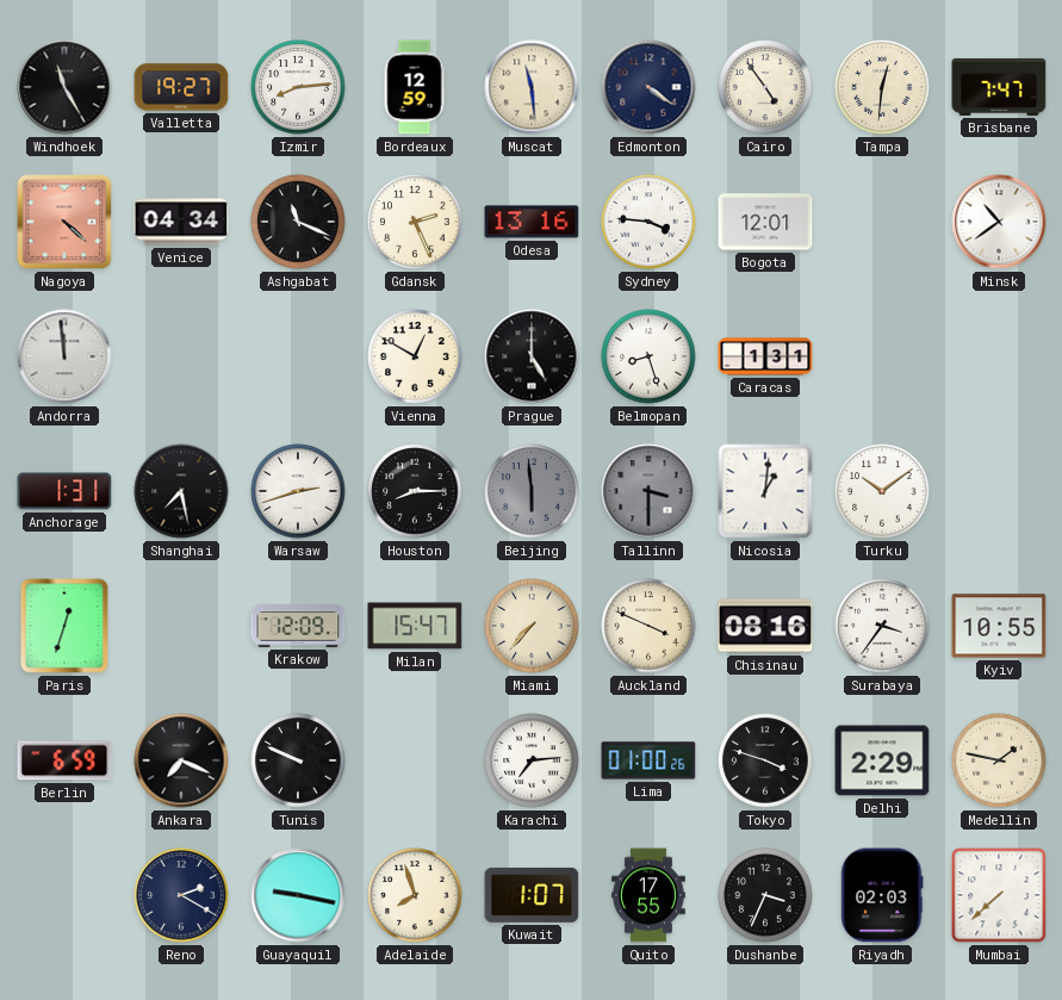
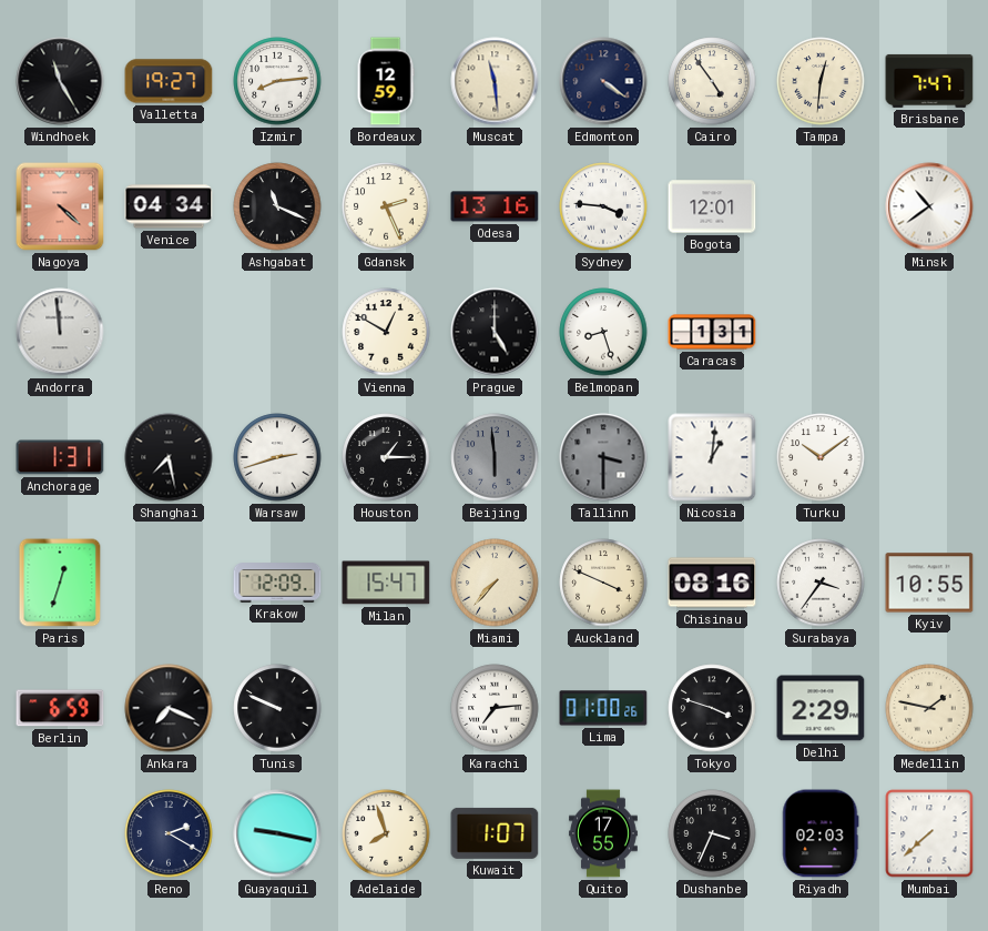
Houston: 8:15 -> 1:15
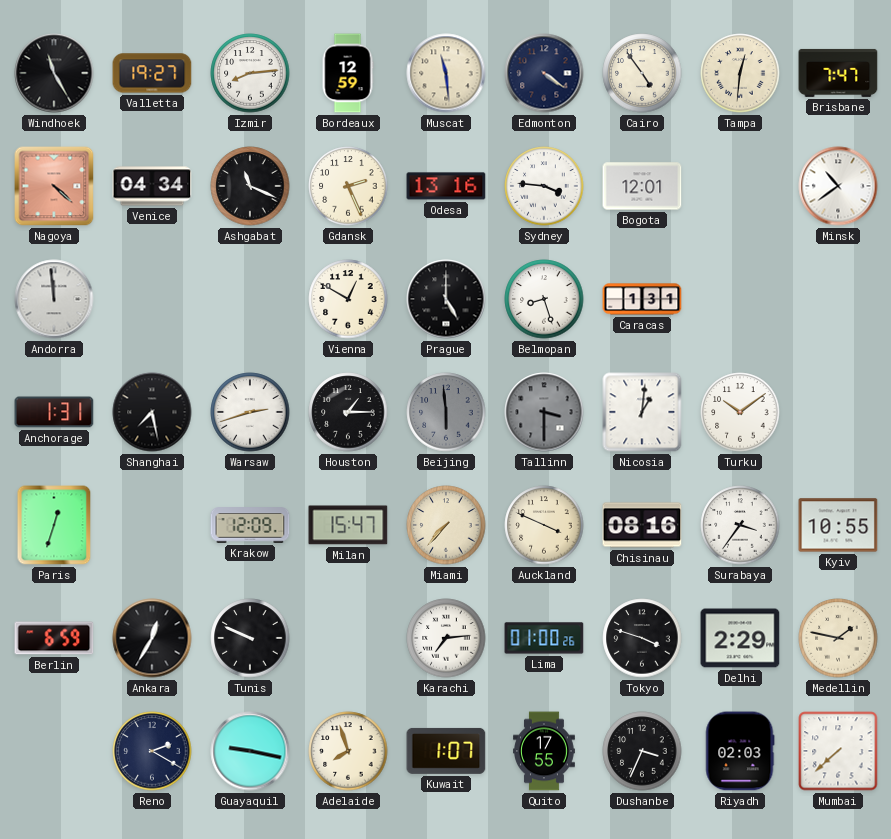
Ankara: 7:19 -> 12:35
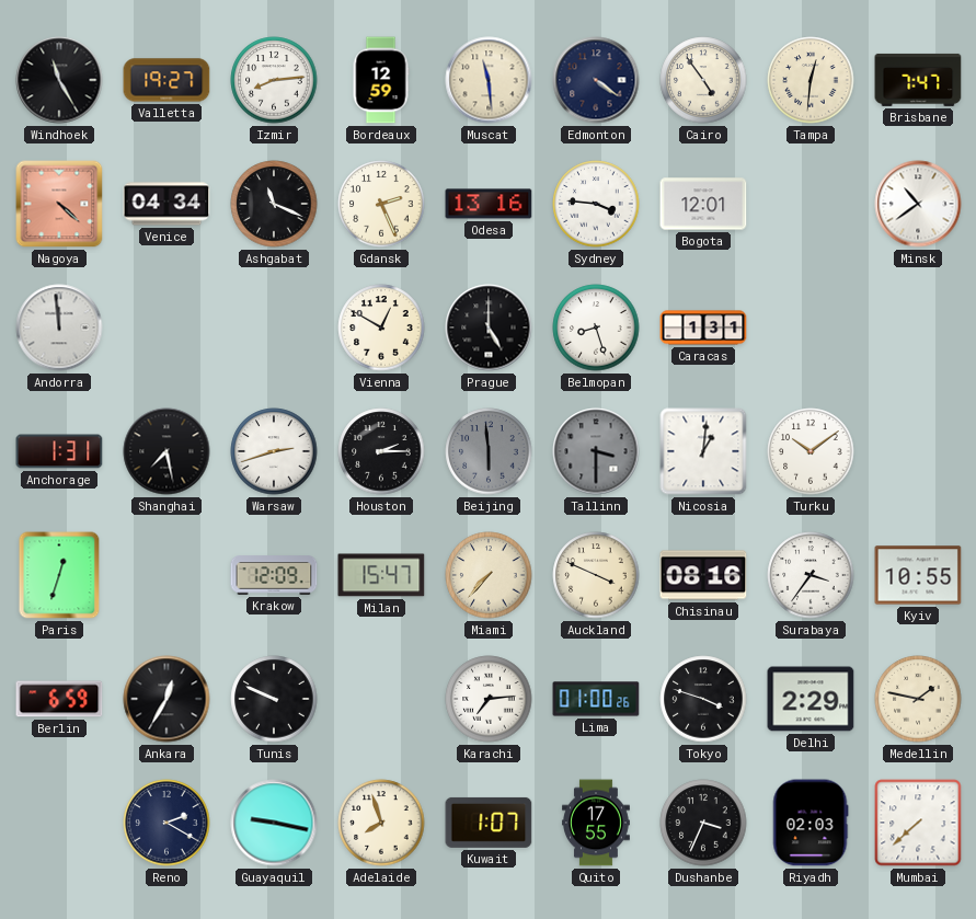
Houston: 1:15 -> 2:15
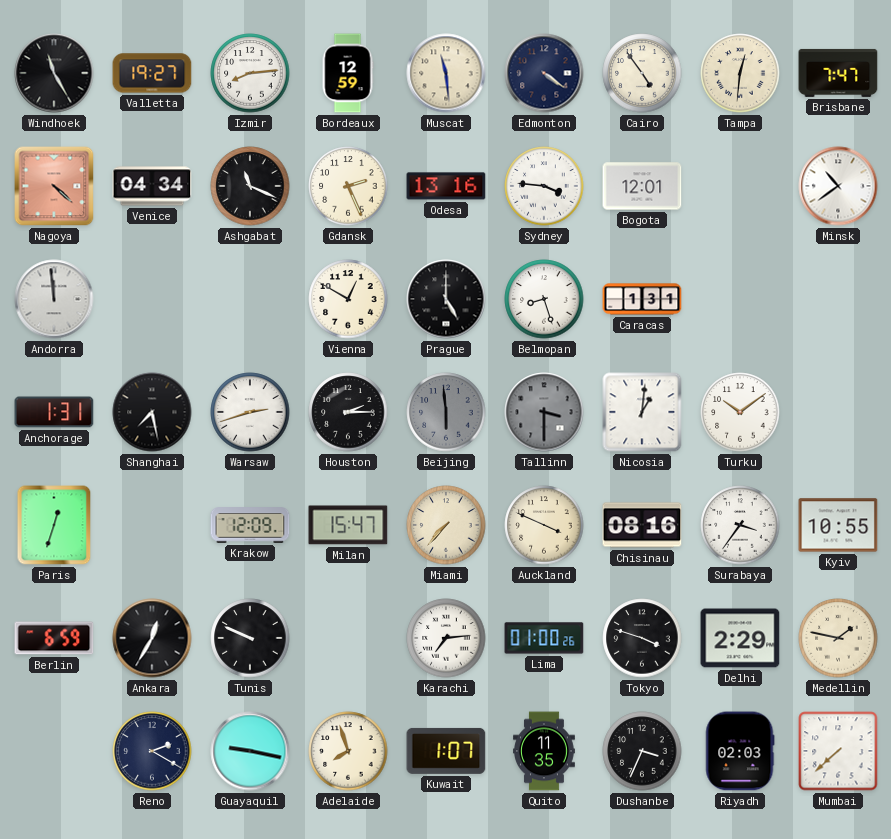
Quito: 17:55 -> 11:35
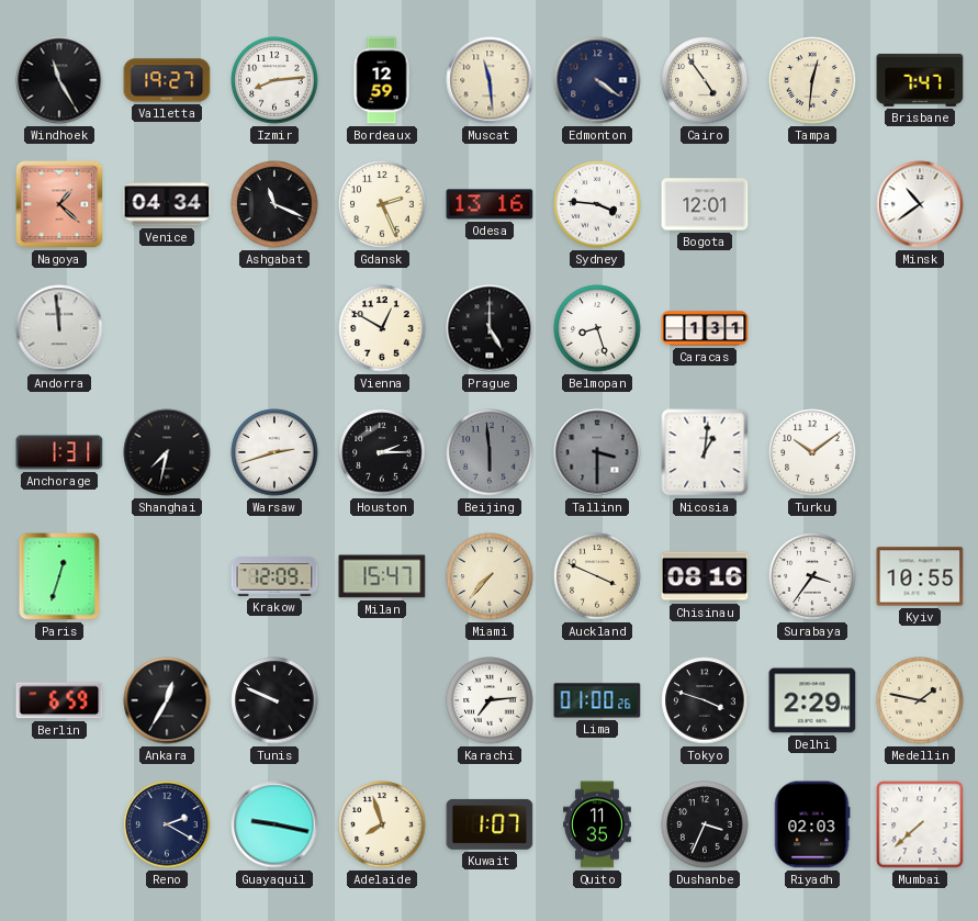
Nagoya: 4:22 -> 1:22
Shanghai: 7:28 -> 7:32
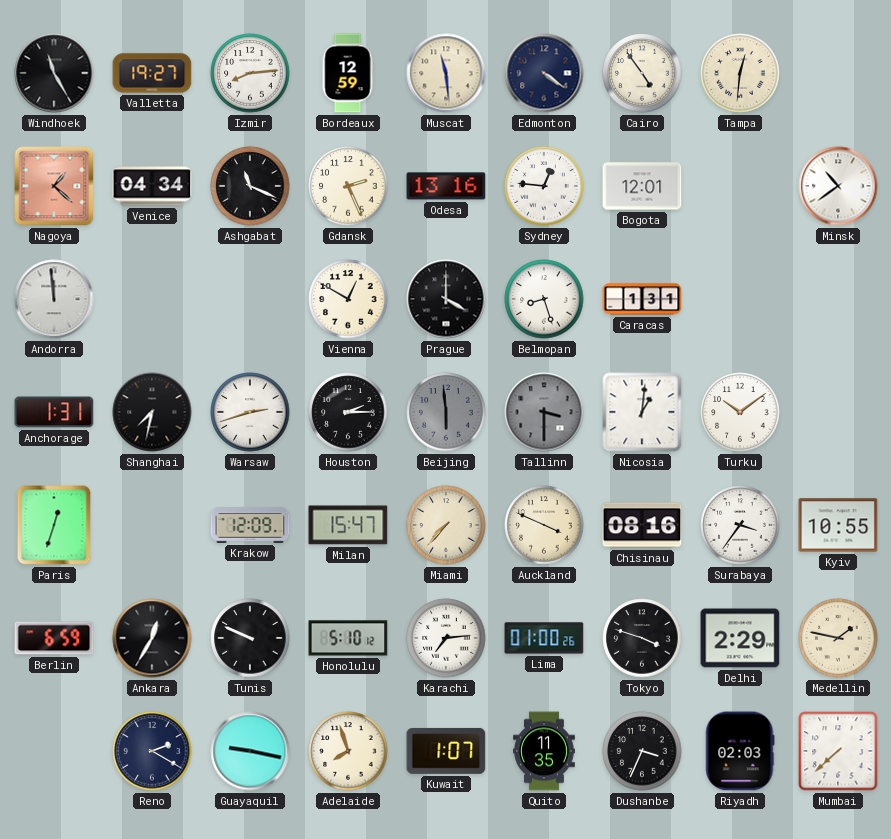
Brisbane: 7:47 -> none
Sydney: 3:46 -> 12:46
Prague: 5:00 -> 4:00
Honolulu: none -> 5:10
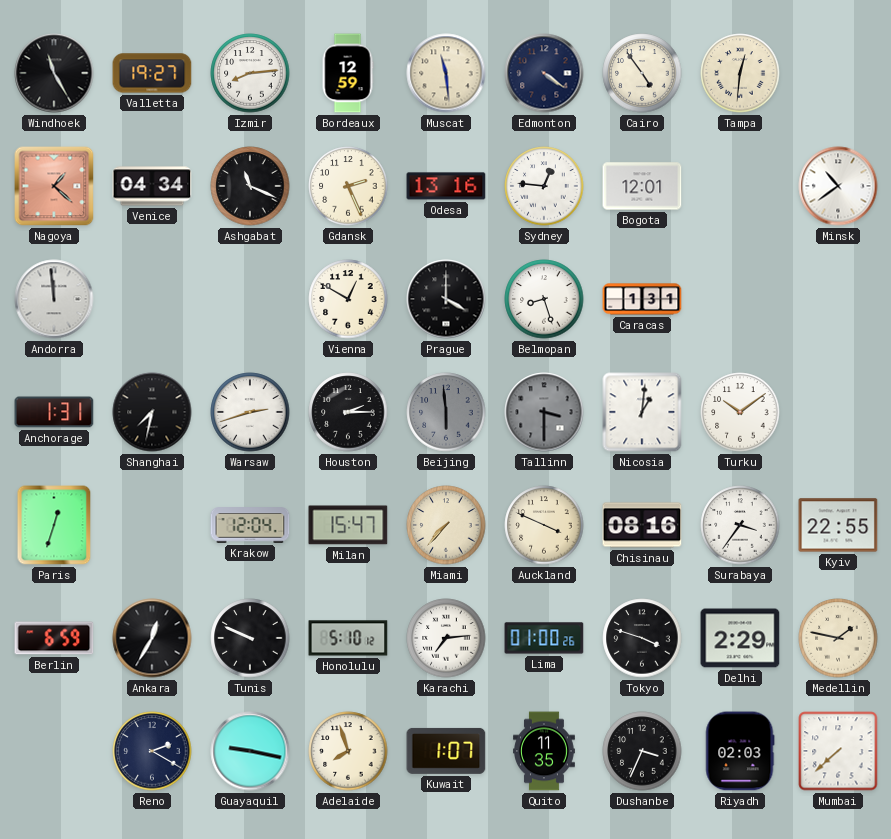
Krakow: 12:09 -> 12:04
Kyiv: 10:55 -> 22:55
